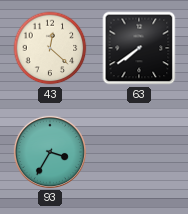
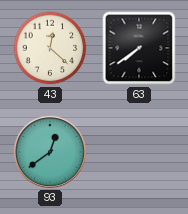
93: 3:35 -> 12:39
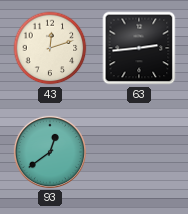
43: 12:22 -> 12:12
63: 7:39 -> 2:44
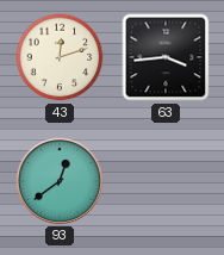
63: 2:44 -> 3:44
